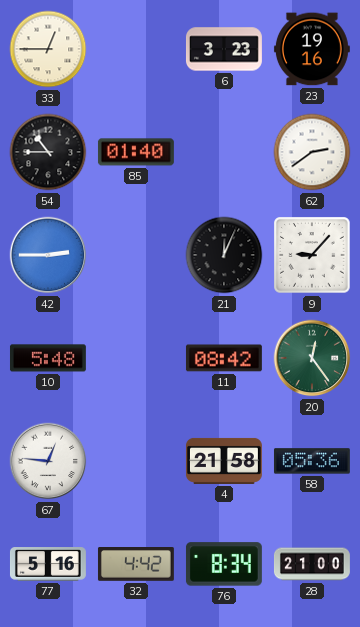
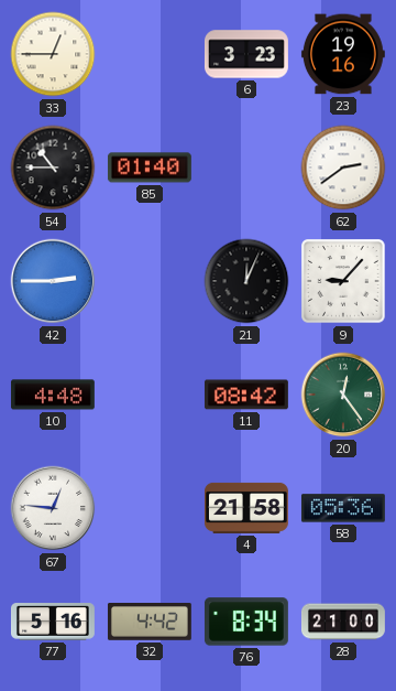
10: 5:48 -> 4:48
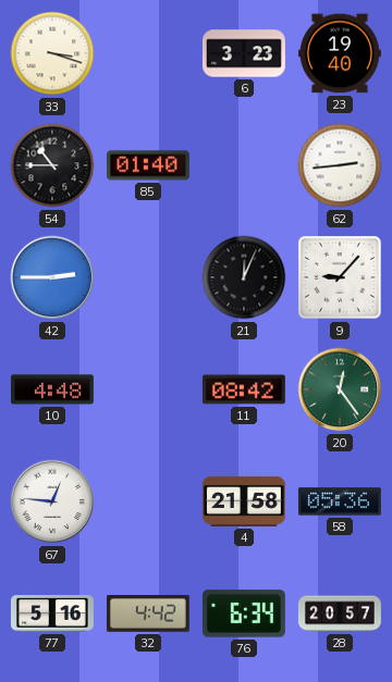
33: 12:45 -> 3:18
23: 19:16 -> 19:40
62: 2:39 -> 2:44
76: 8:34 -> 6:34
28: 21:00 -> 20:57
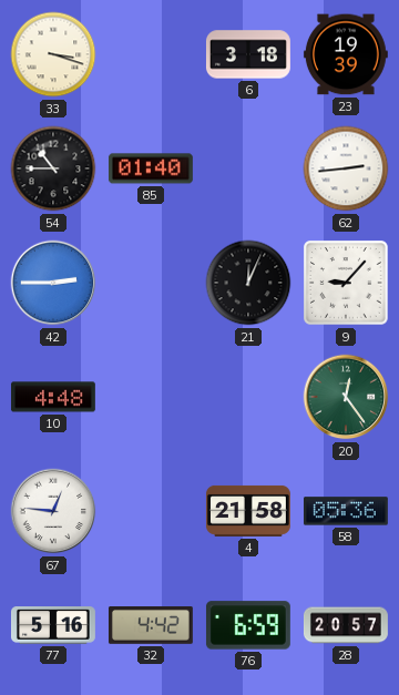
6: 3:23 -> 3:18
23: 19:40 -> 19:39
11: 08:42 -> none
76: 6:34 -> 6:59
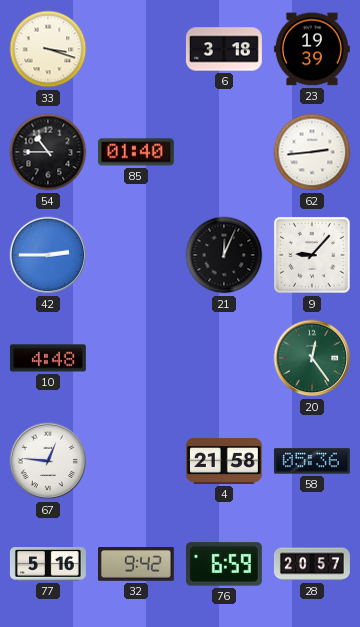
32: 4:42 -> 9:42
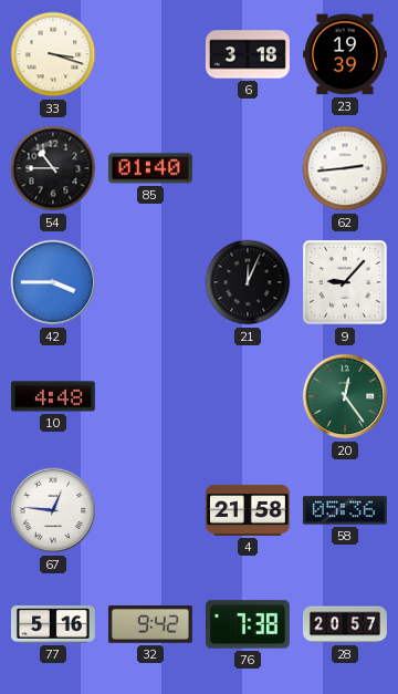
42: 2:45 -> 3:45
76: 6:59 -> 7:38
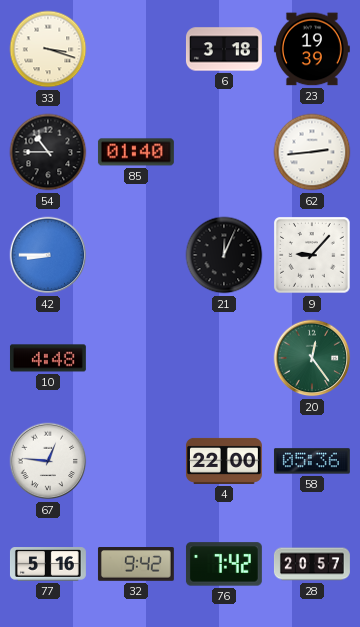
42: 3:45 -> 8:45
4: 21:58 -> 22:00
76: 7:38 -> 7:42
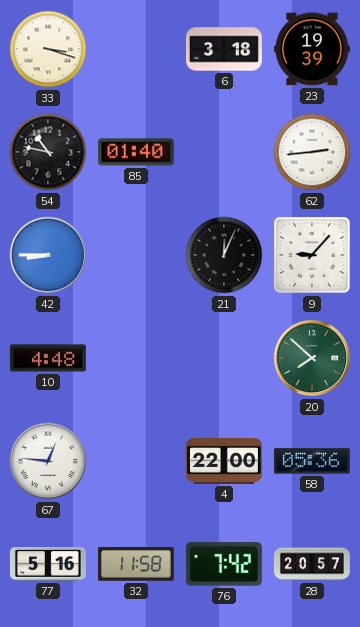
54: 10:45 -> 10:47
20: 12:24 -> 7:52
32: 9:42 -> 11:58
